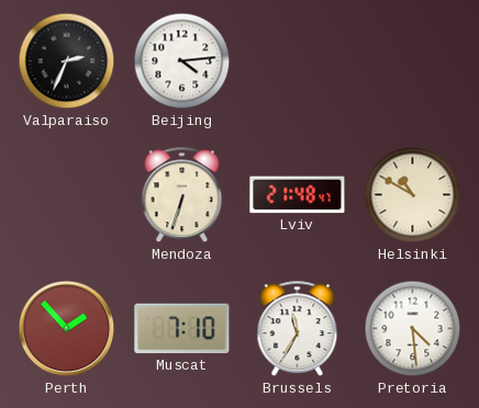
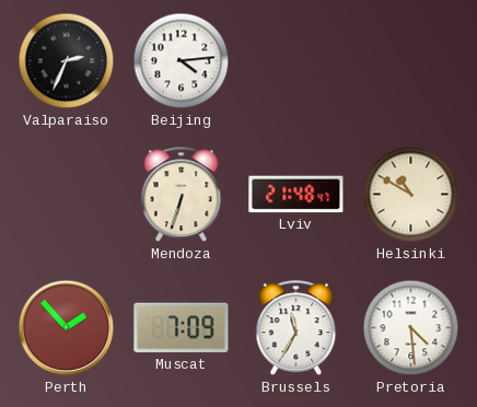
Muscat: 7:10 -> 7:09
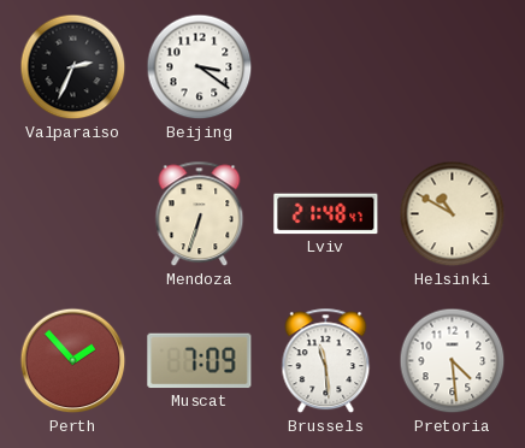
Beijing: 4:14 -> 3:21
Brussels: 11:35 -> 11:29
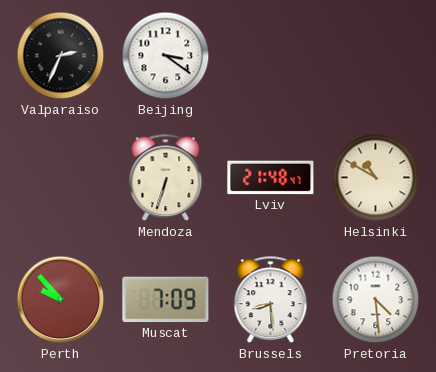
Perth: 1:53 -> 9:53
Brussels: 11:29 -> 8:29
